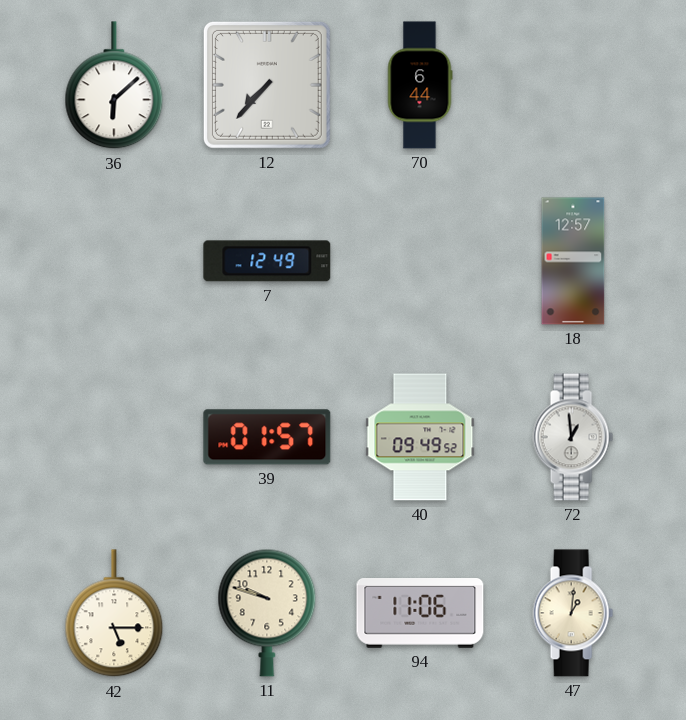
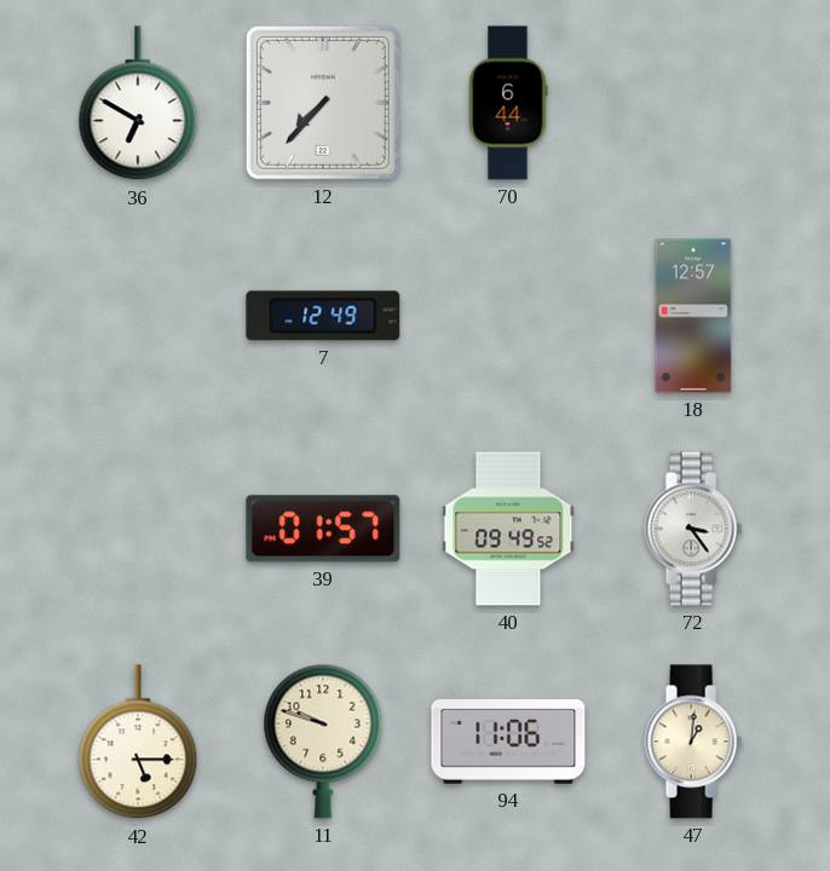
36: 6:08 -> 6:50
72: 12:59 -> 3:24
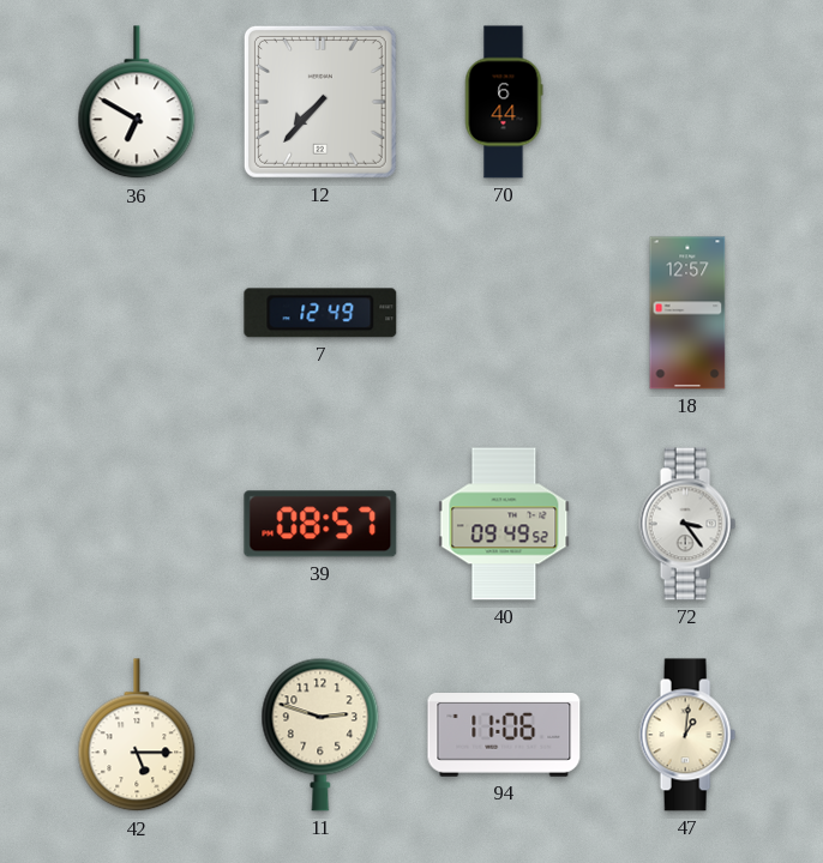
39: 01:57 -> 08:57
11: 9:48 -> 2:48
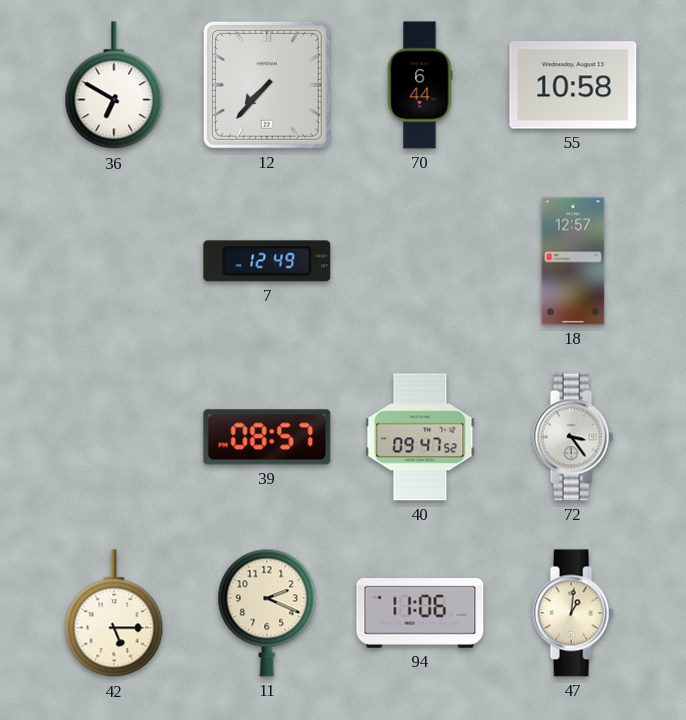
55: none -> 10:58
40: 09:49 -> 09:47
11: 2:48 -> 2:19
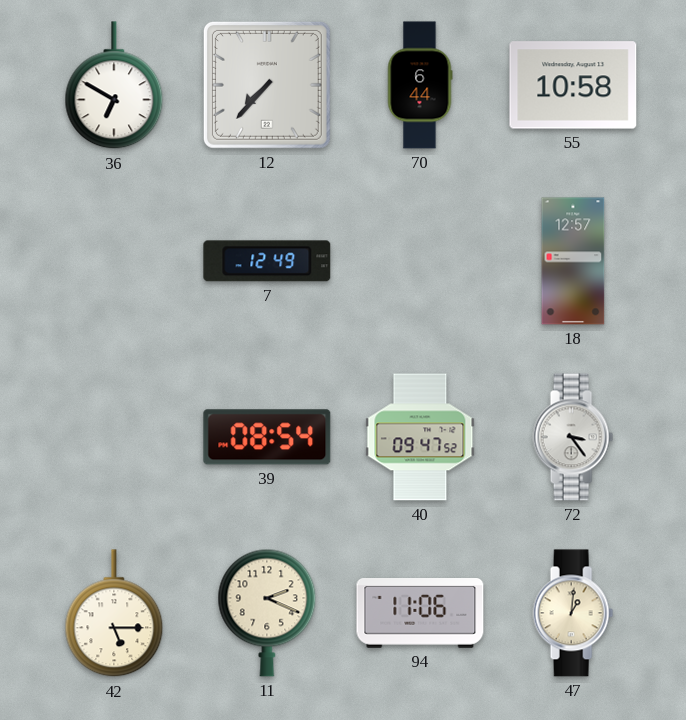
39: 08:57 -> 08:54
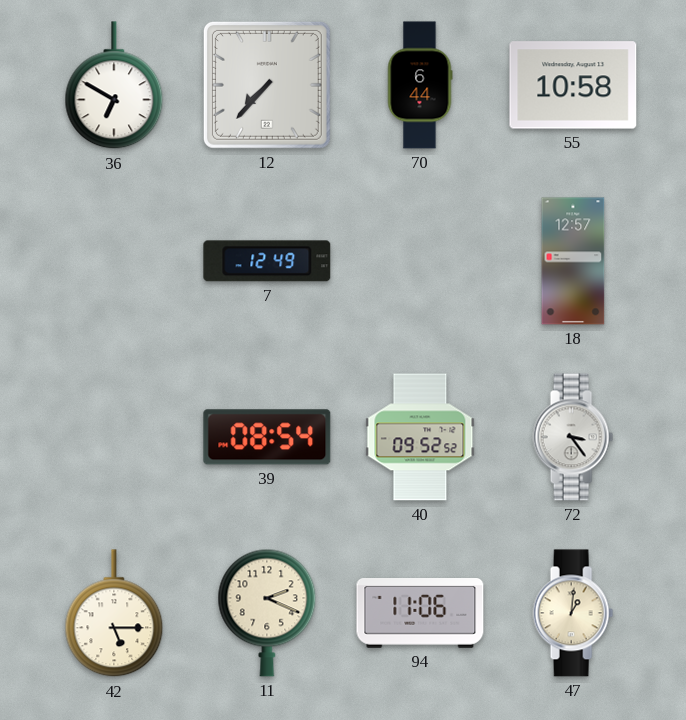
40: 09:47 -> 09:52
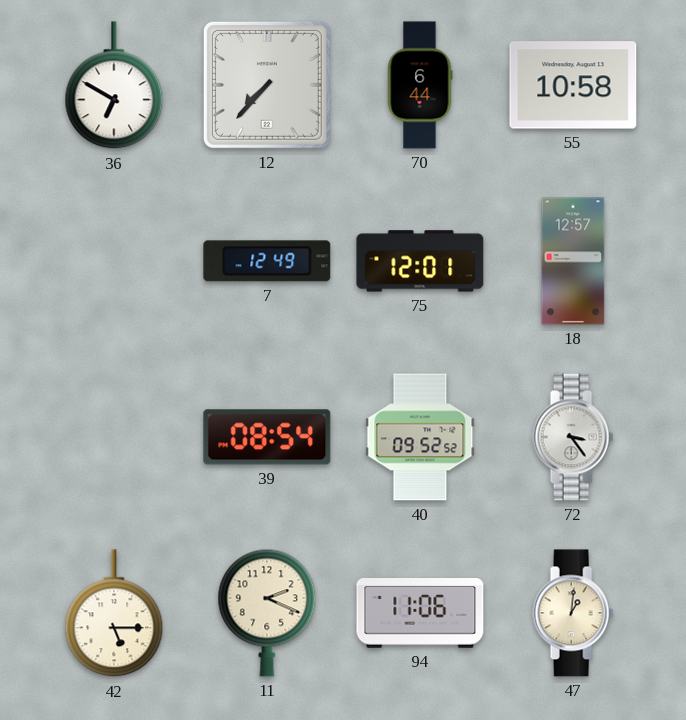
75: none -> 12:01
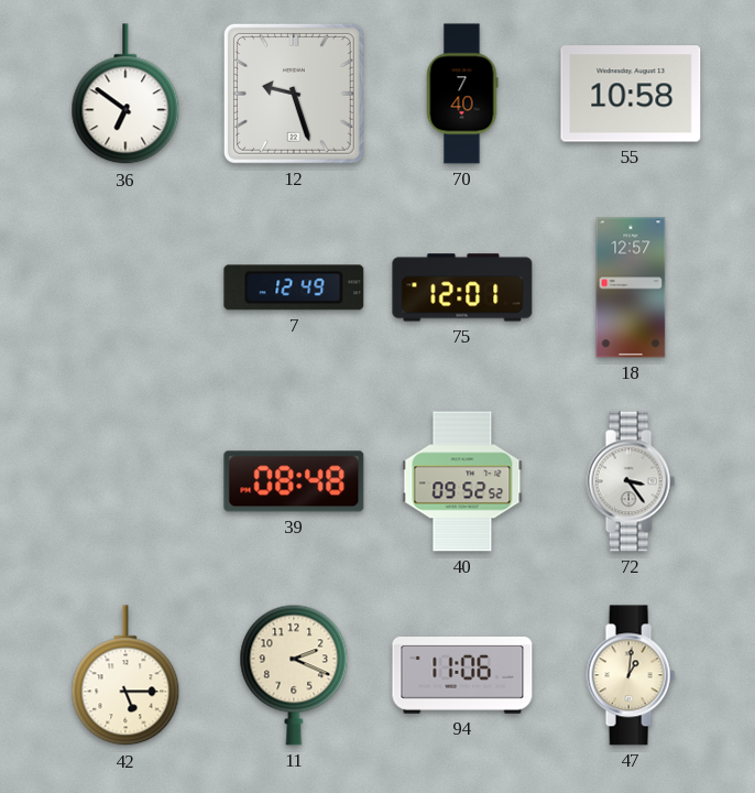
36: 6:50 -> 6:51
12: 7:37 -> 9:27
70: 6:44 -> 7:40
39: 08:54 -> 08:48
